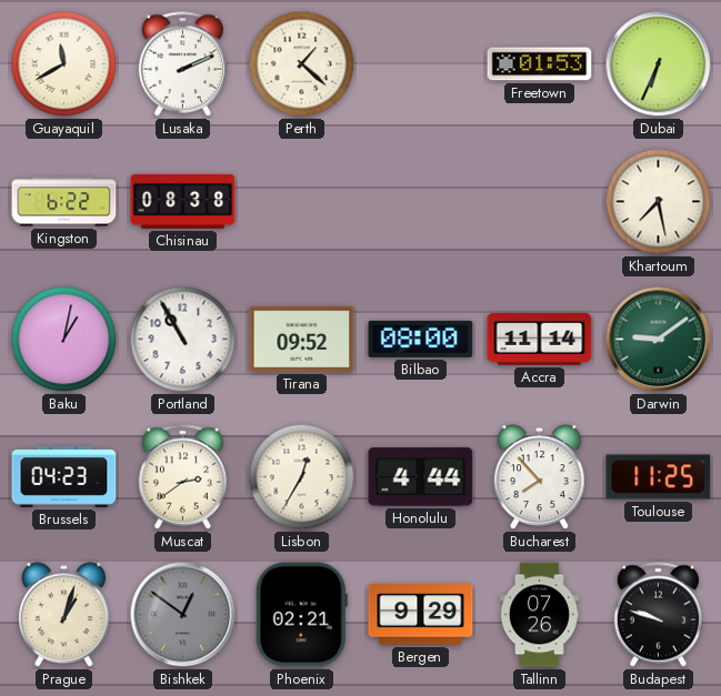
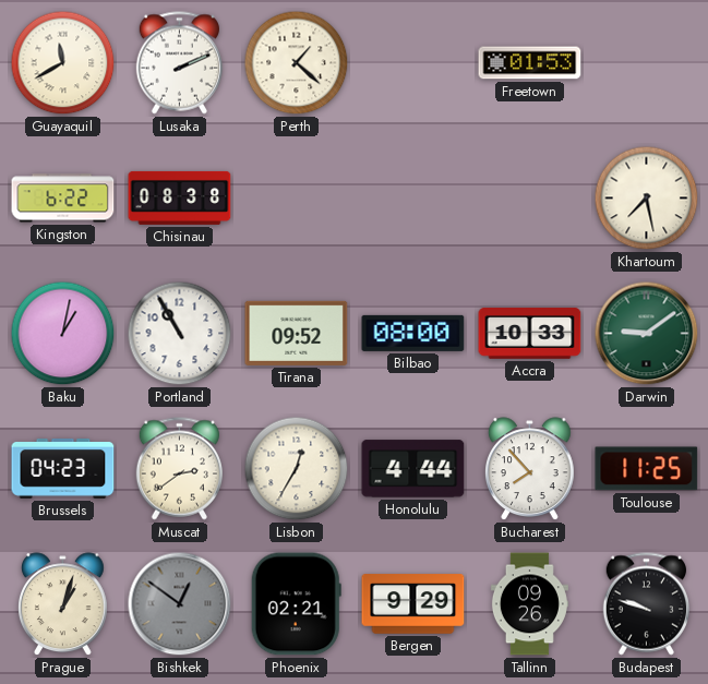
Dubai: 6:34 -> none
Accra: 11:14 -> 10:33
Tallinn: 07:26 -> 09:26
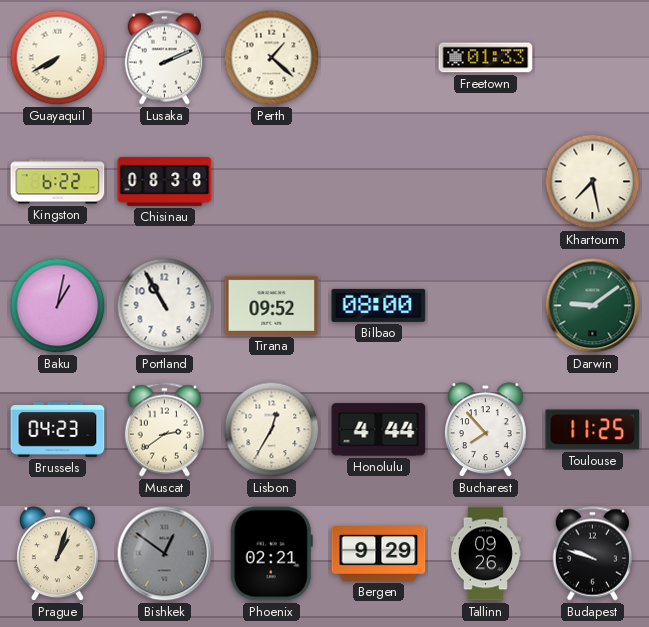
Guayaquil: 11:40 -> 7:40
Freetown: 01:53 -> 01:33
Accra: 10:33 -> none
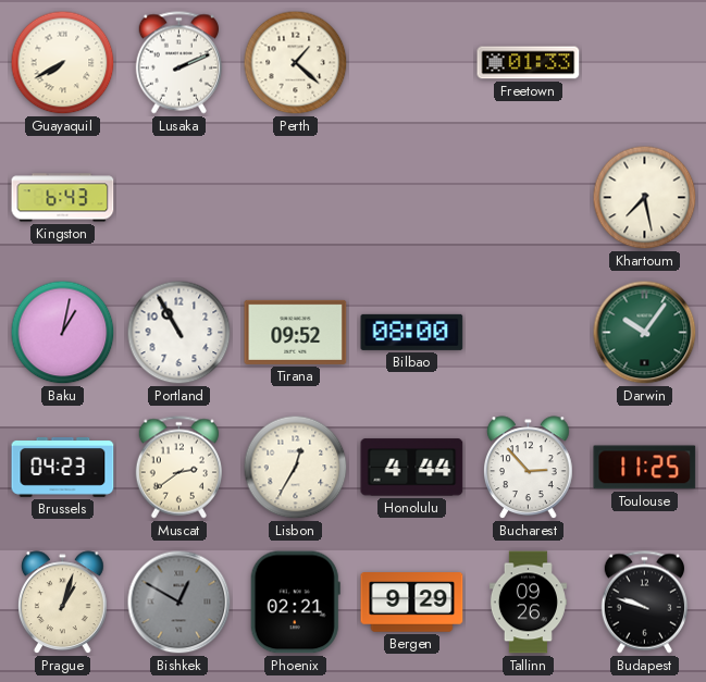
Kingston: 6:22 -> 6:43
Chisinau: 08:38 -> none
Darwin: 9:09 -> 10:06
Bucharest: 7:53 -> 2:53
Bishkek: 12:51 -> 12:50
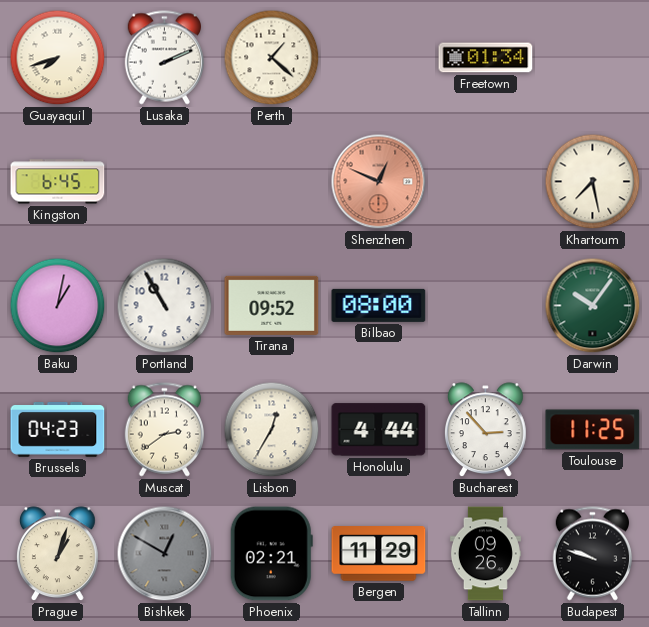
Guayaquil: 7:40 -> 7:42
Freetown: 01:33 -> 01:34
Kingston: 6:43 -> 6:45
Shenzhen: none -> 12:49
Bergen: 9:29 -> 11:29
